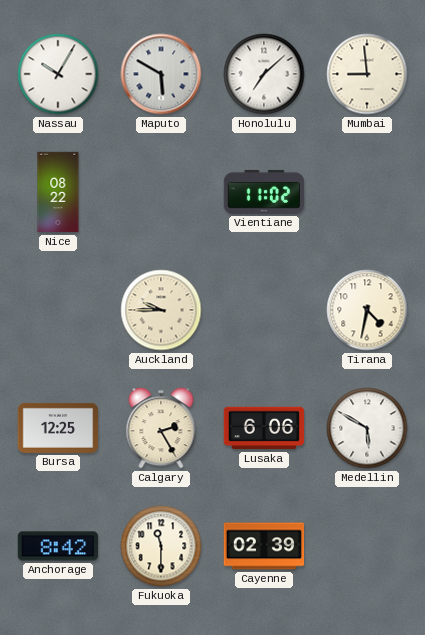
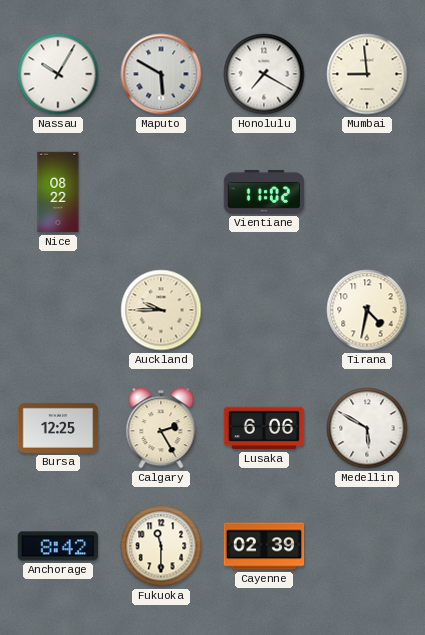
Honolulu: 7:08 -> 7:20
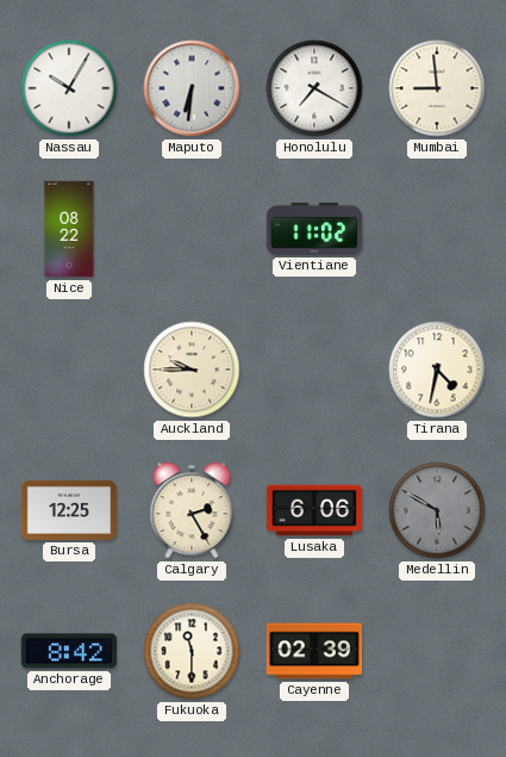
Maputo: 5:50 -> 6:31
Medellin dial: white -> grey
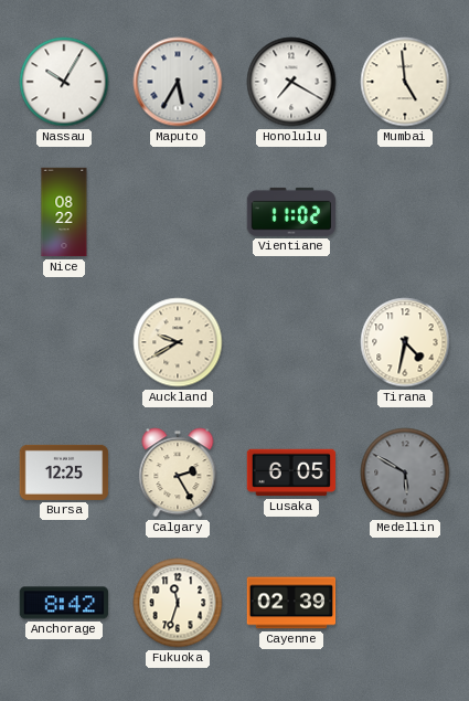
Maputo: 6:31 -> 5:35
Mumbai: 8:59 -> 4:59
Auckland: 9:45 -> 9:40
Lusaka: 6:06 -> 6:05
Fukuoka: 11:30 -> 11:33
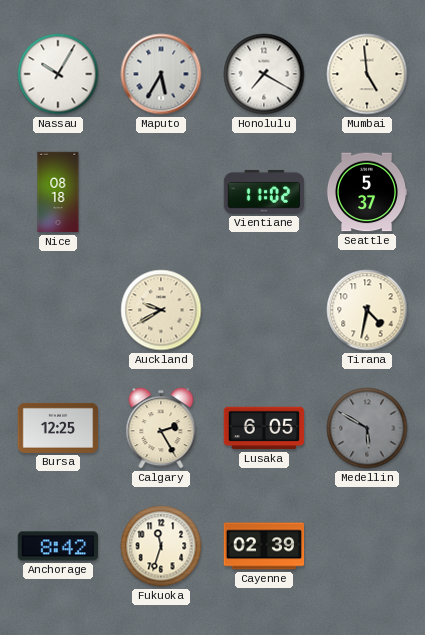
Nice: 08:22 -> 08:18
Seattle: none -> 5:37
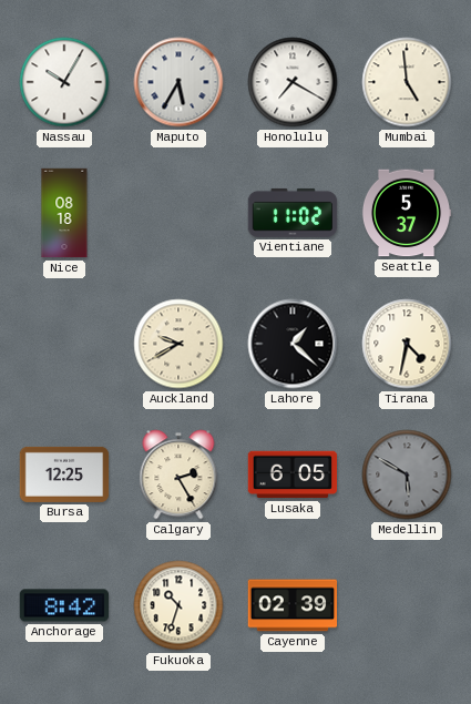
Lahore: none -> 1:22
Fukuoka: 11:33 -> 10:33
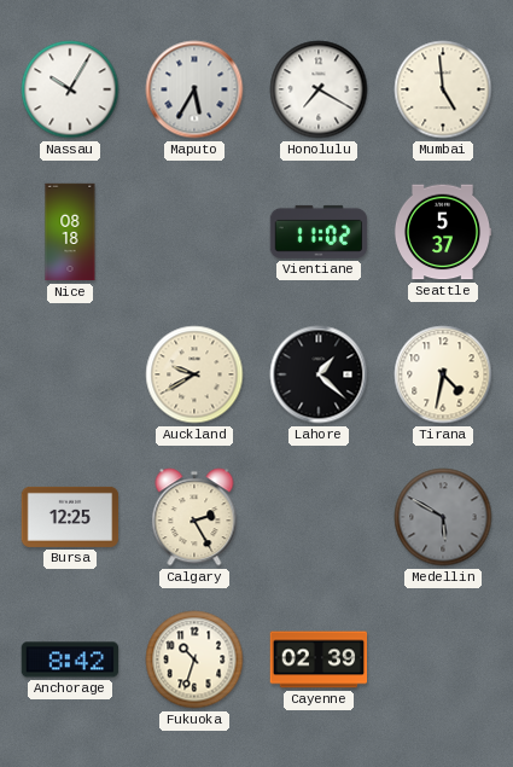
Lusaka: 6:05 -> none
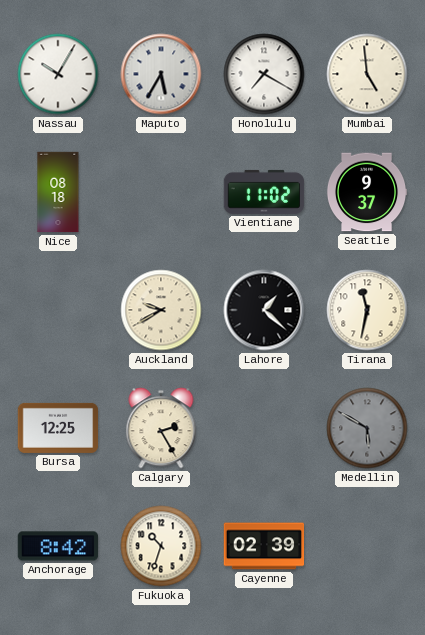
Seattle: 5:37 -> 9:37
Tirana: 4:32 -> 11:32
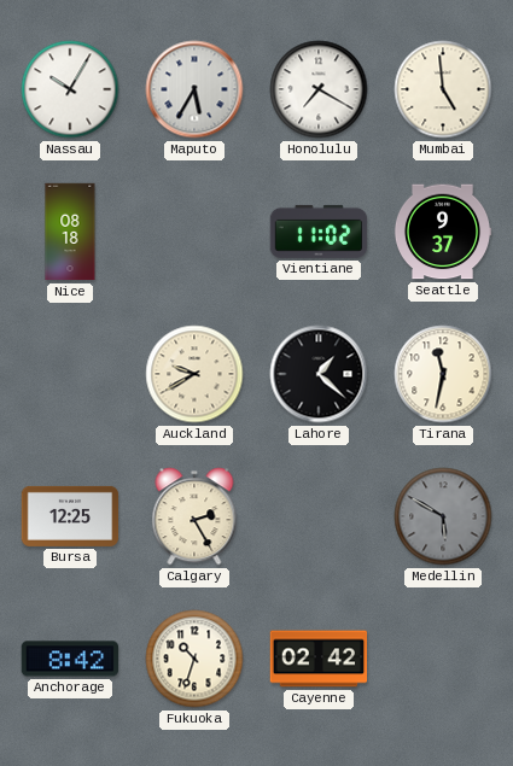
Cayenne: 02:39 -> 02:42
